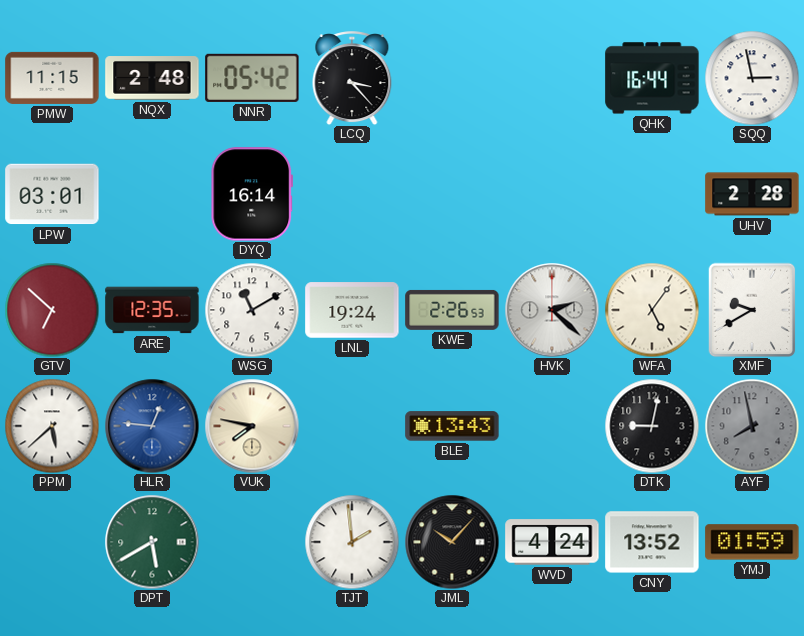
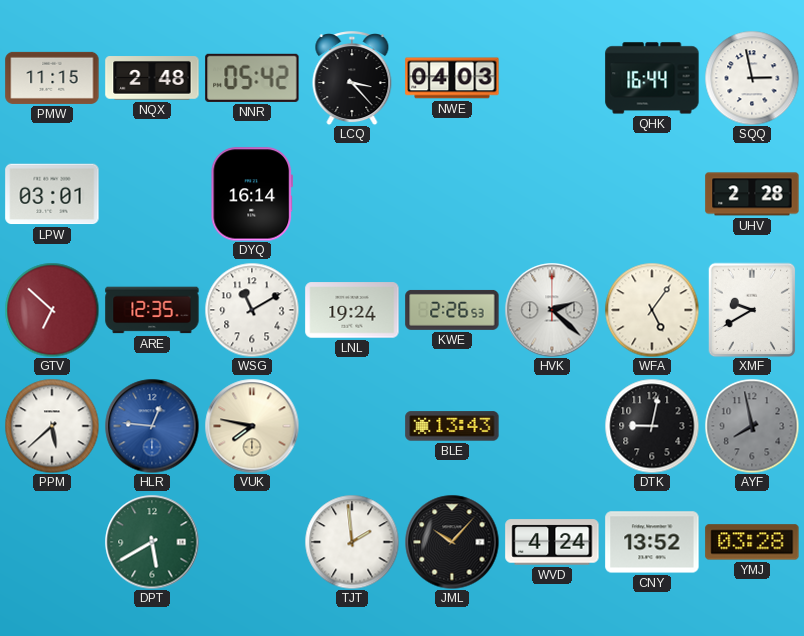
NWE: none -> 04:03
YMJ: 01:59 -> 03:28
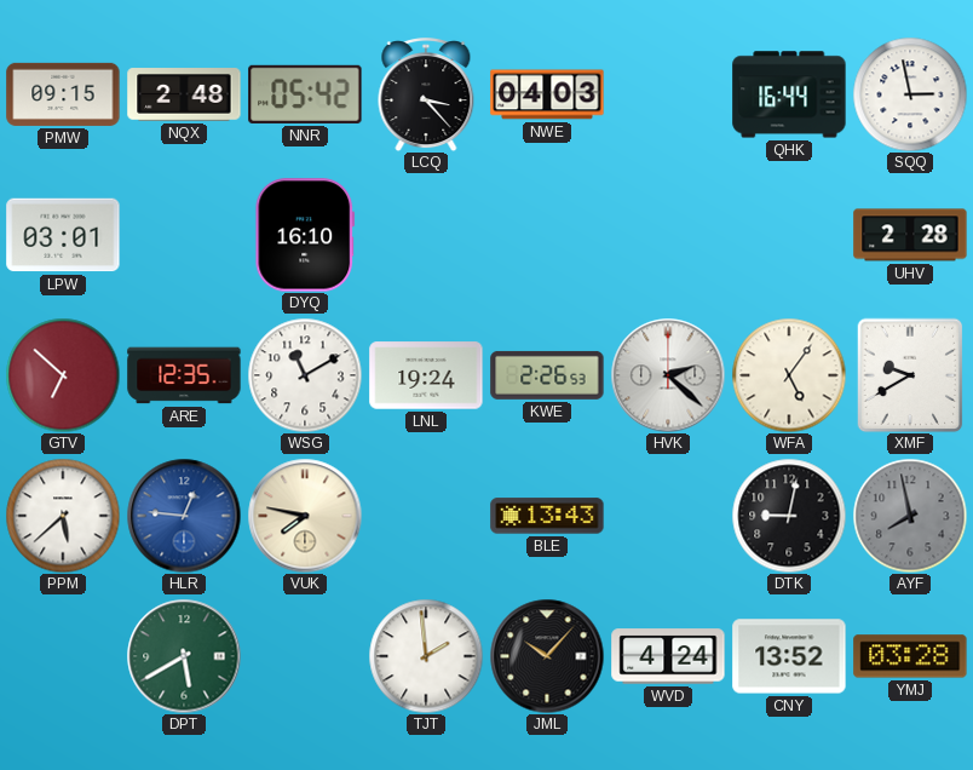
PMW: 11:15 -> 09:15
DYQ: 16:14 -> 16:10
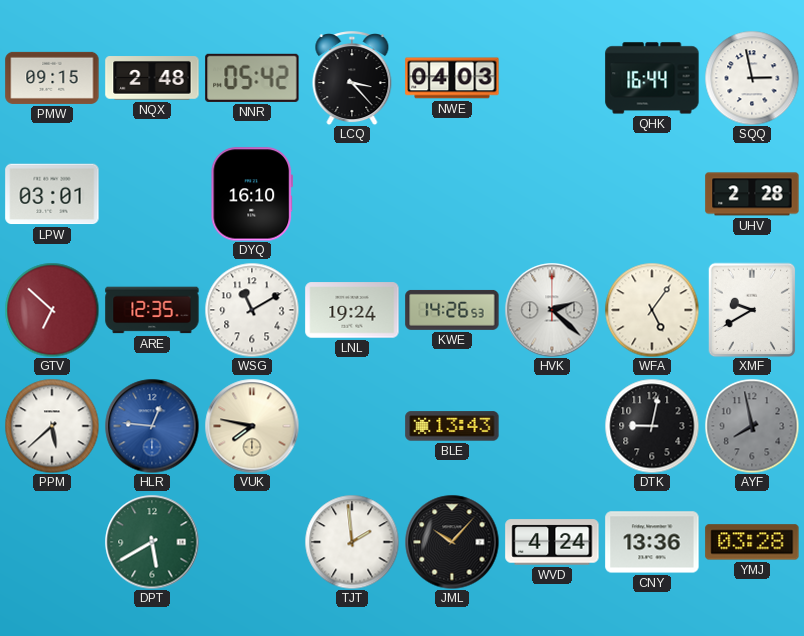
KWE: 2:26 -> 14:26
CNY: 13:52 -> 13:36
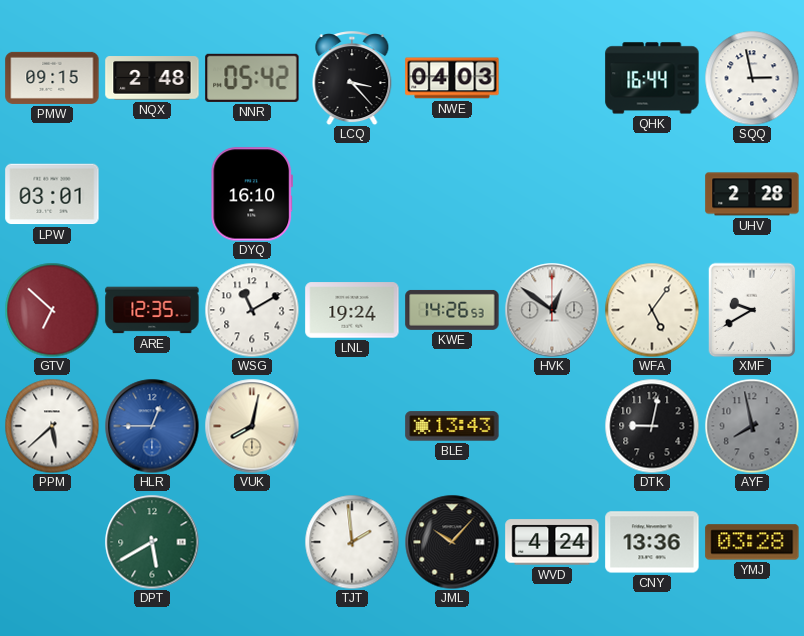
HVK: 2:22 -> 12:51
HLR: 12:46 -> 12:45
VUK: 7:47 -> 8:02
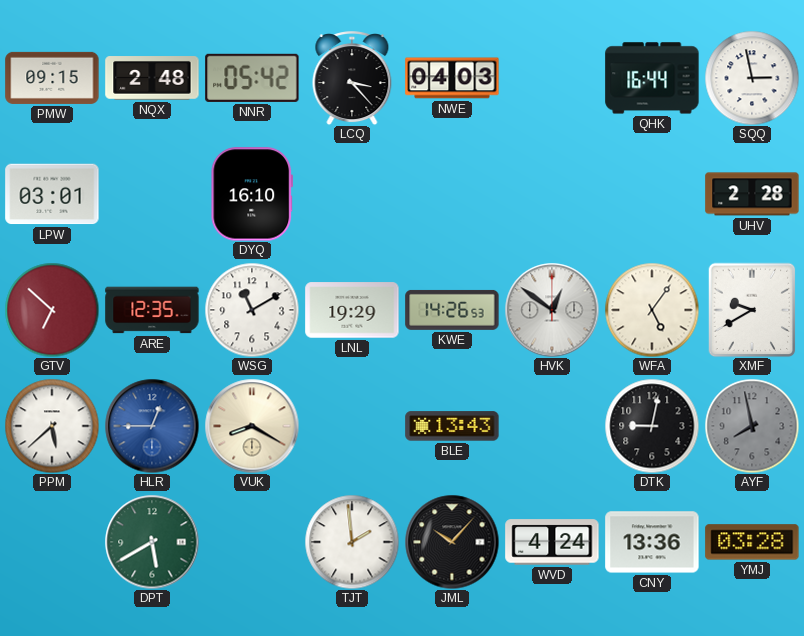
LNL: 19:24 -> 19:29
VUK: 8:02 -> 8:20
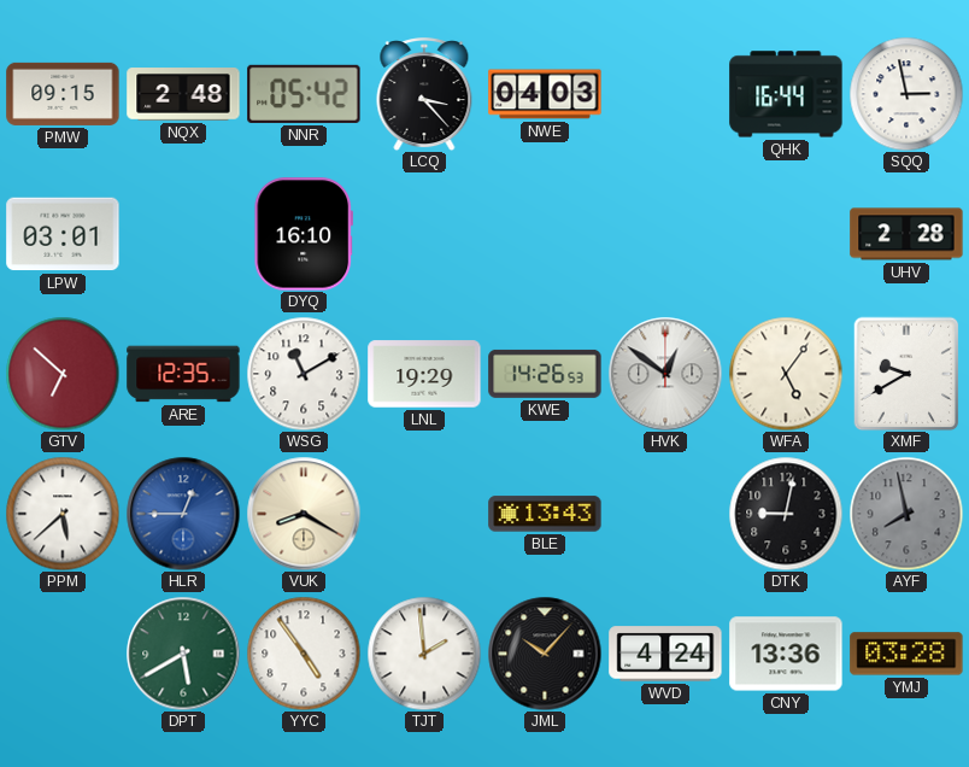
YYC: none -> 4:54
